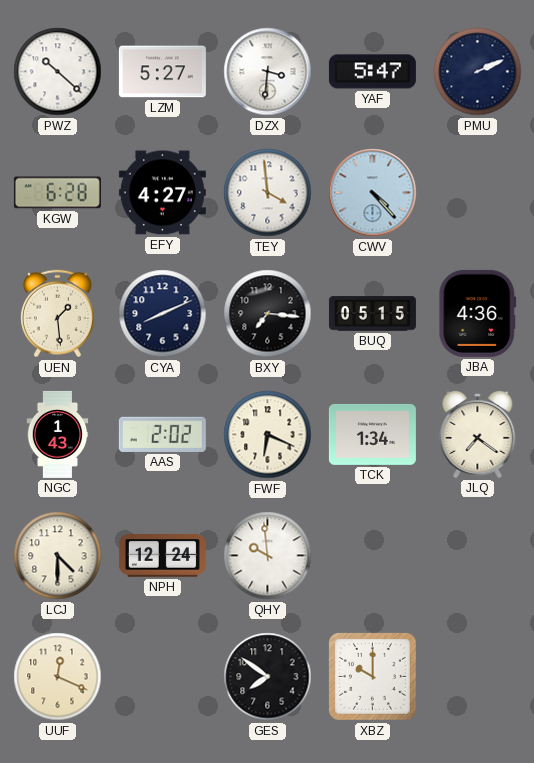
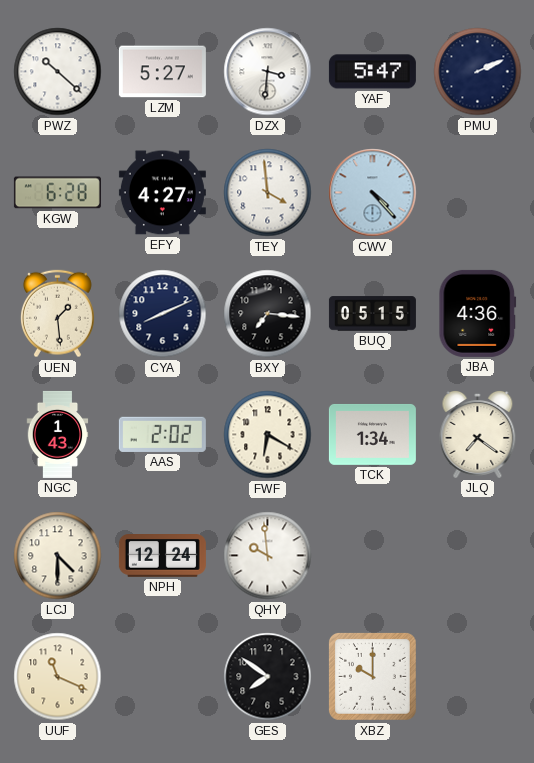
FWF: 6:19 -> 6:20
UUF: 12:19 -> 11:19
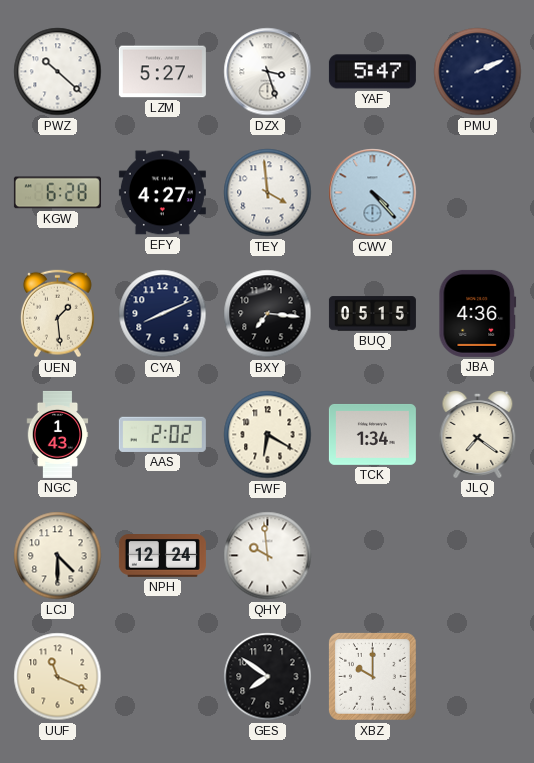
DZX: 3:31 -> 3:27
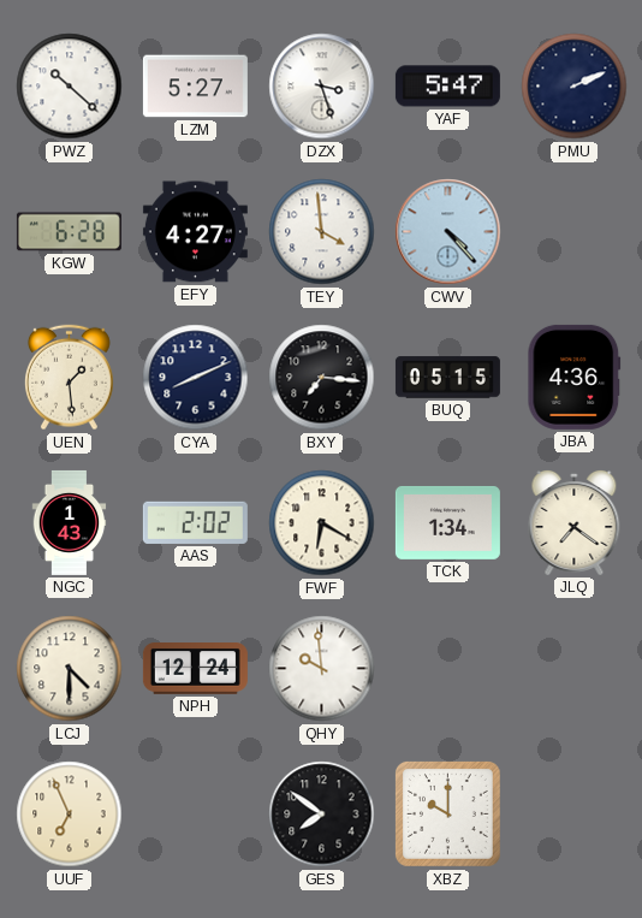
UUF: 11:19 -> 6:56
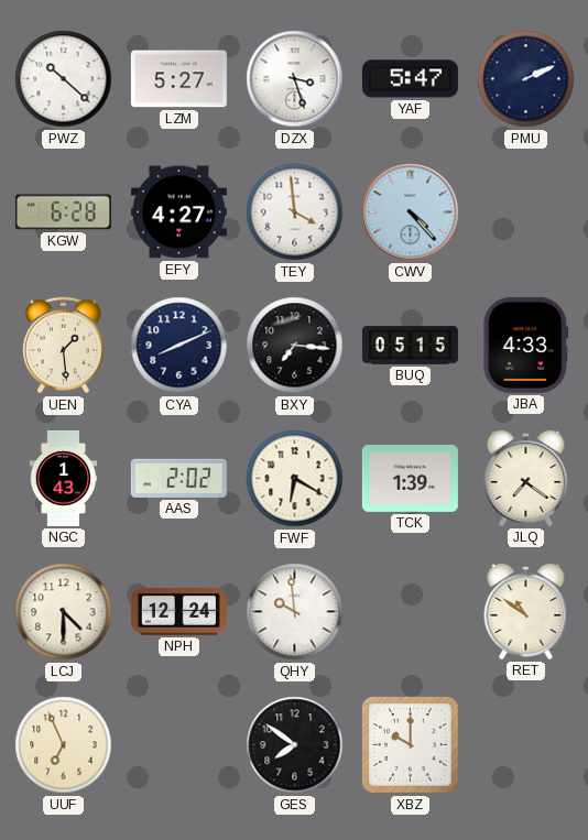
JBA: 4:36 -> 4:33
TCK: 1:34 -> 1:39
RET: none -> 10:51
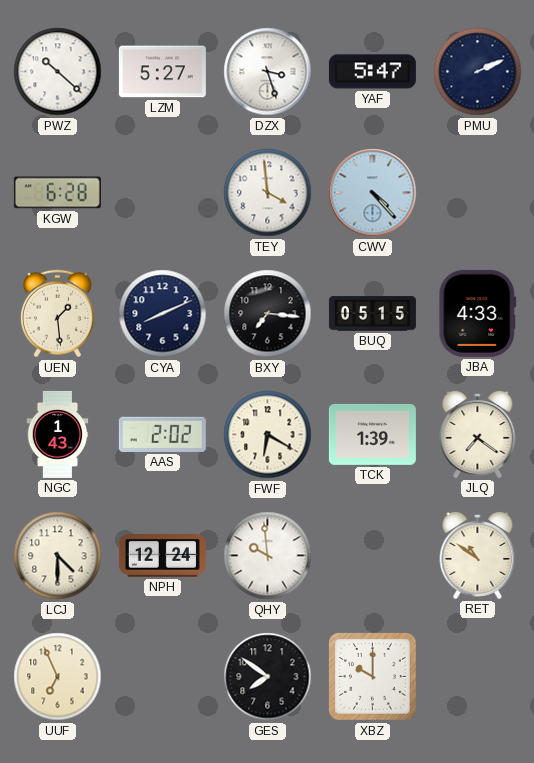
EFY: 4:27 -> none
